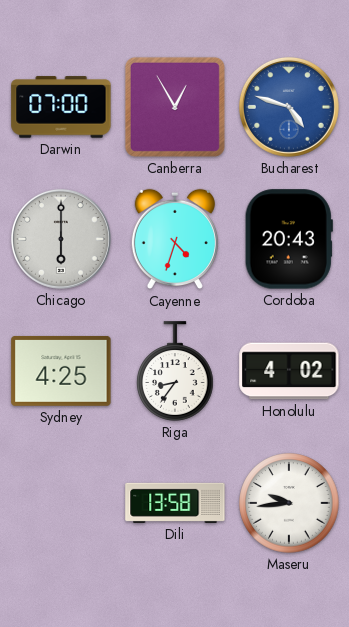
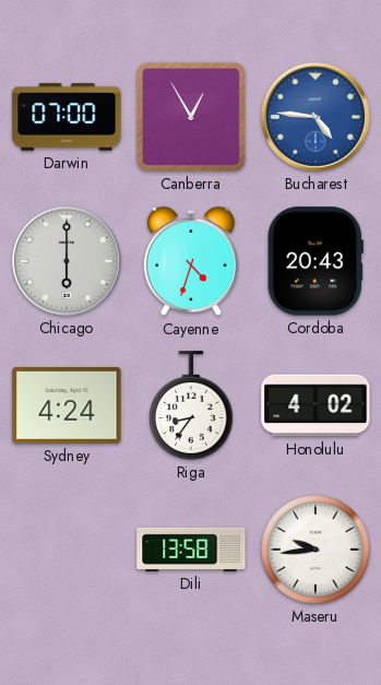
Bucharest: 4:48 -> 4:46
Sydney: 4:25 -> 4:24
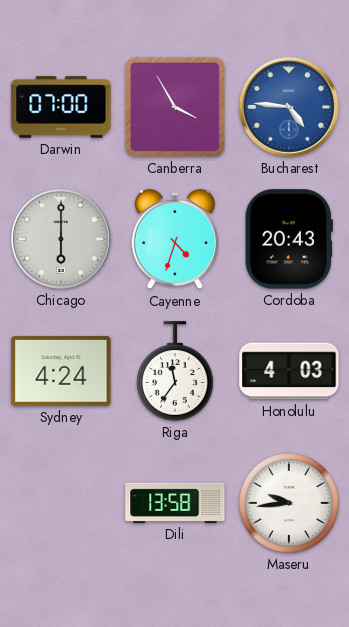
Canberra: 12:55 -> 3:55
Riga: 8:36 -> 11:36
Honolulu: 4:02 -> 4:03
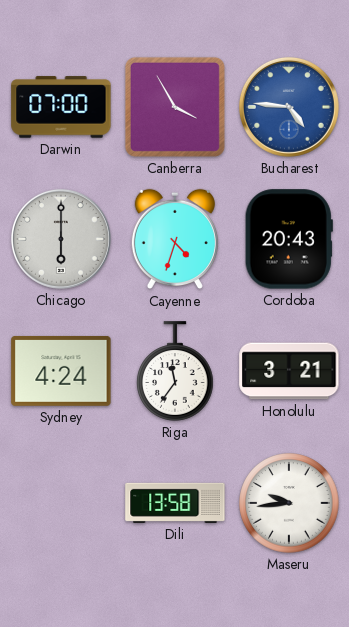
Honolulu: 4:03 -> 3:21
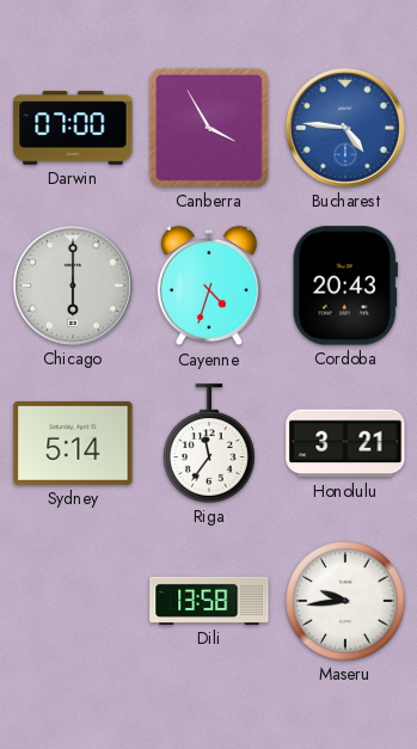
Sydney: 4:24 -> 5:14
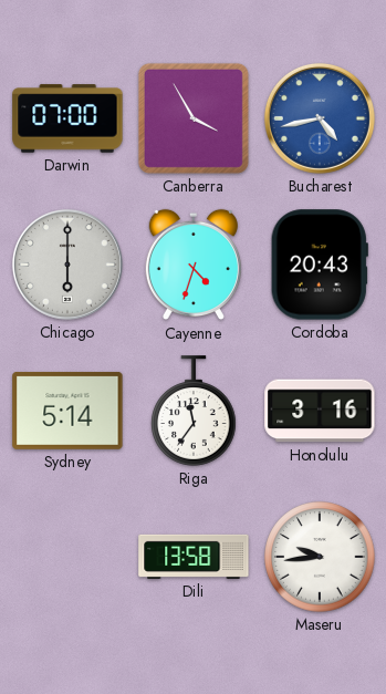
Bucharest: 4:46 -> 4:43
Honolulu: 3:21 -> 3:16
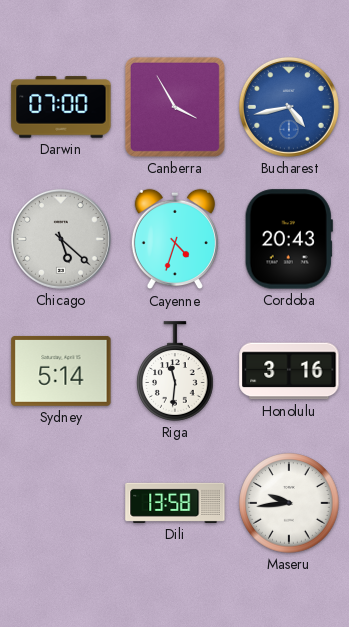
Chicago: 6:00 -> 5:22
Riga: 11:36 -> 11:31
